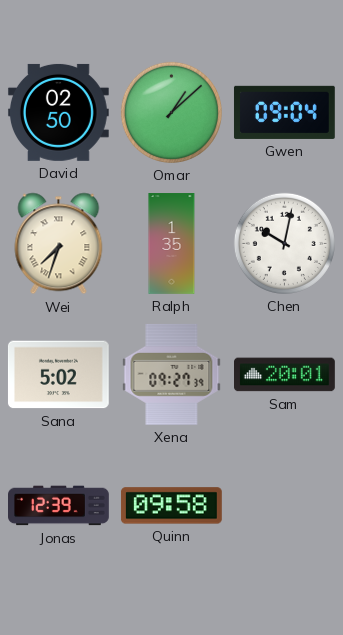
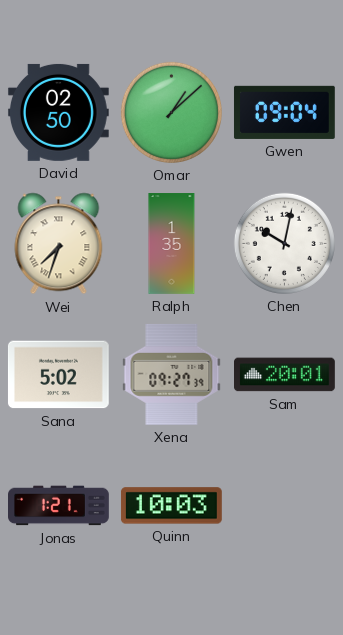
Jonas: 12:39 -> 1:21
Quinn: 09:58 -> 10:03
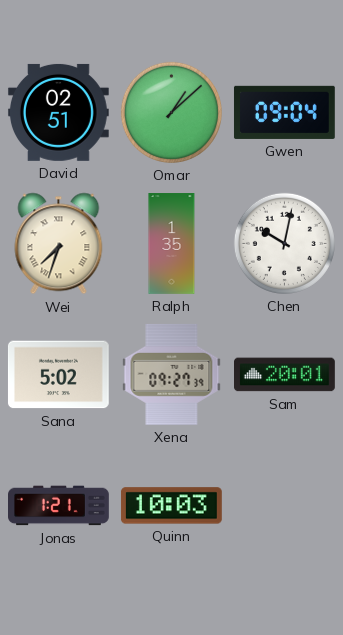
David: 02:50 -> 02:51
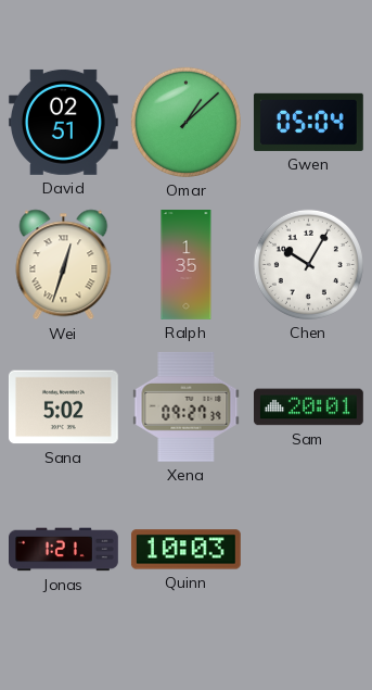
Gwen: 09:04 -> 05:04
Wei: 7:33 -> 12:33
Chen: 10:02 -> 10:05
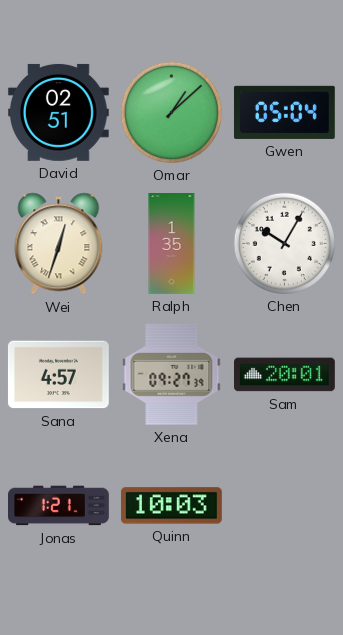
Sana: 5:02 -> 4:57
